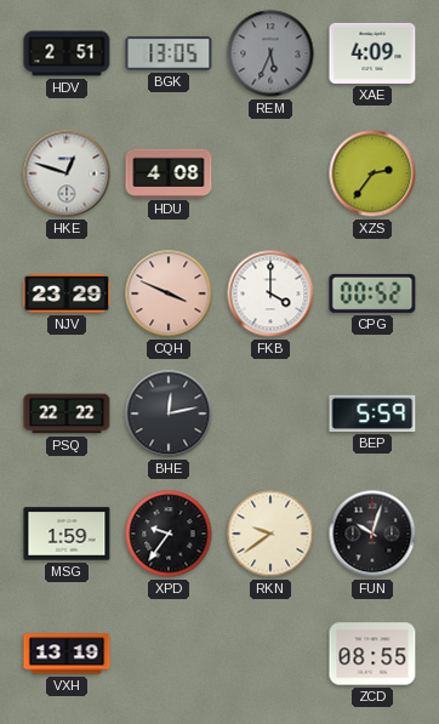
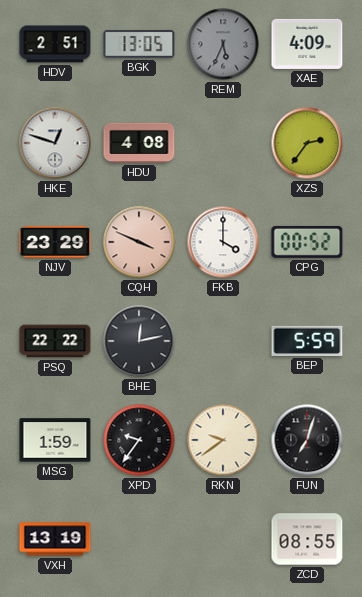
FUN: 10:03 -> 7:03
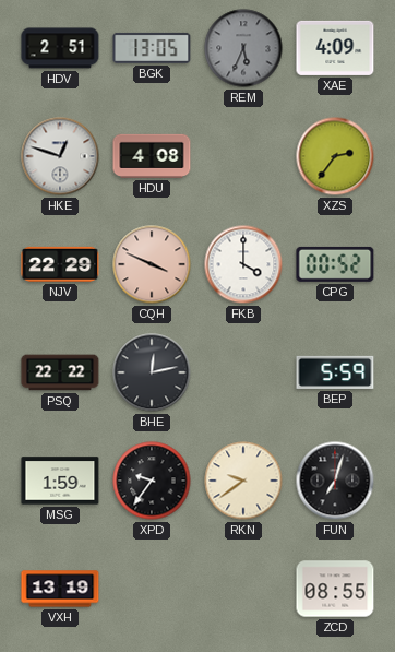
NJV: 23:29 -> 22:29
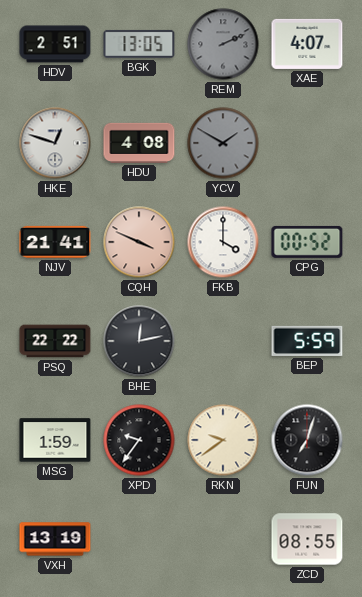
REM: 5:34 -> 2:11
XAE: 4:09 -> 4:07
YCV: none -> 1:50
XZS: 2:36 -> none
NJV: 22:29 -> 21:41
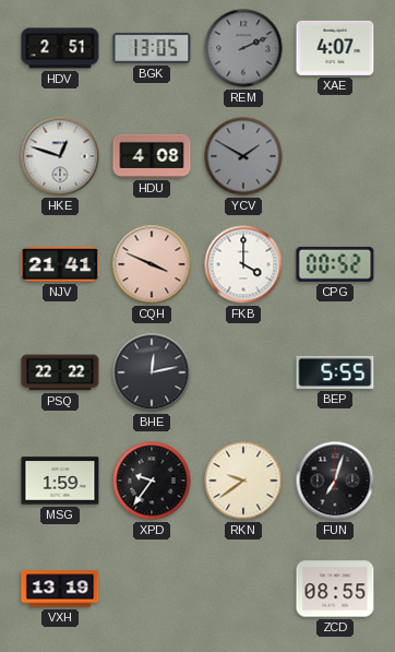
BEP: 5:59 -> 5:55
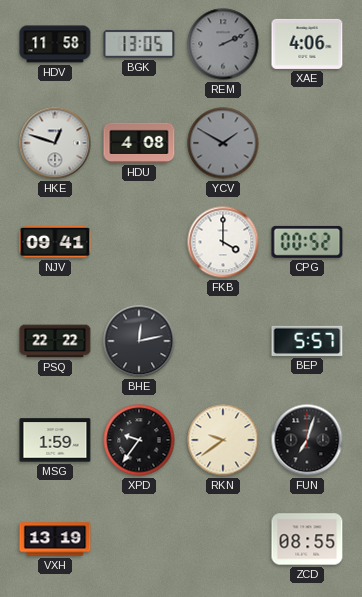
HDV: 2:51 -> 11:58
XAE: 4:07 -> 4:06
NJV: 21:41 -> 09:41
CQH: 3:49 -> none
BEP: 5:55 -> 5:57
